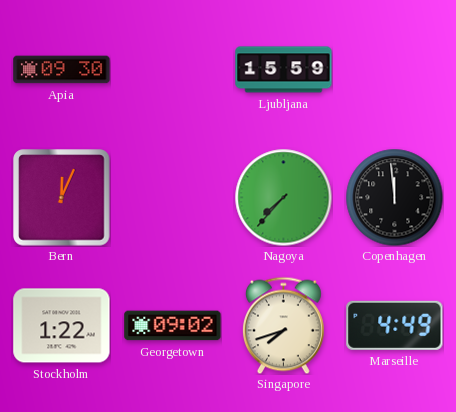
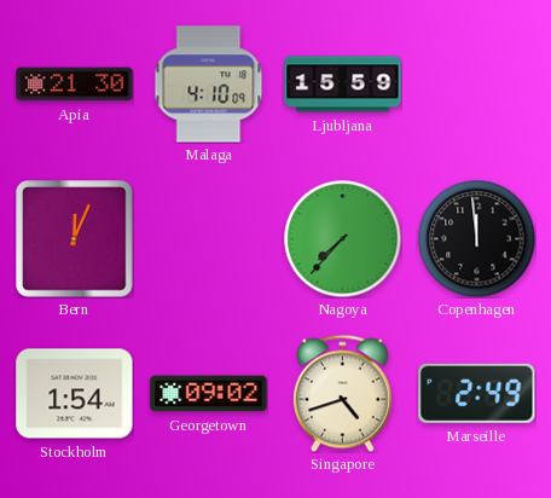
Apia: 09:30 -> 21:30
Malaga: none -> 4:10
Stockholm: 1:22 -> 1:54
Singapore: 7:42 -> 4:42
Marseille: 4:49 -> 2:49
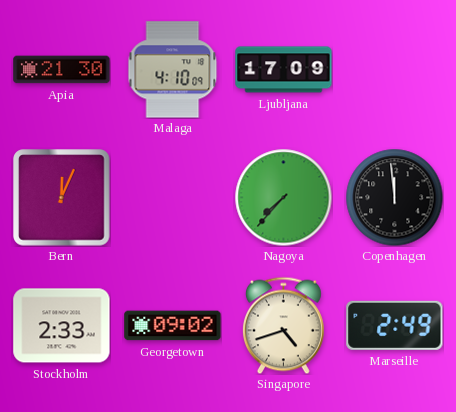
Ljubljana: 15:59 -> 17:09
Stockholm: 1:54 -> 2:33
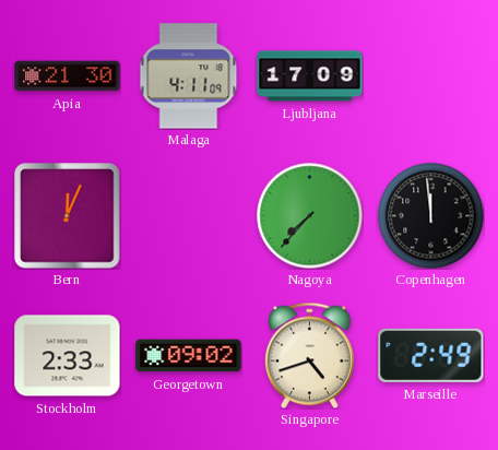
Malaga: 4:10 -> 4:11
